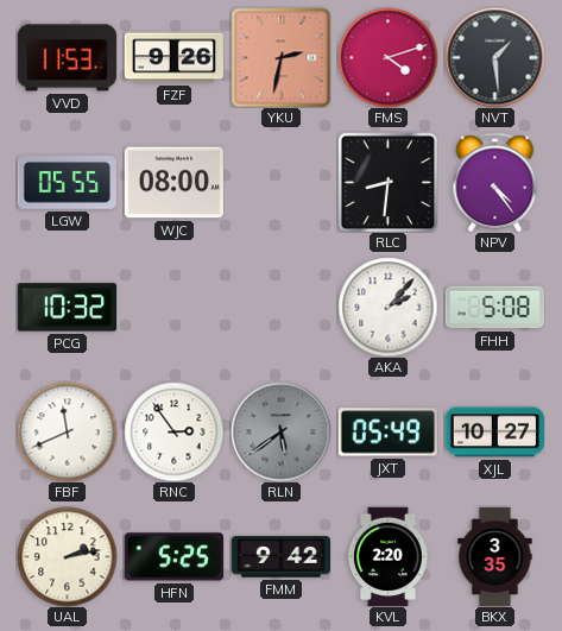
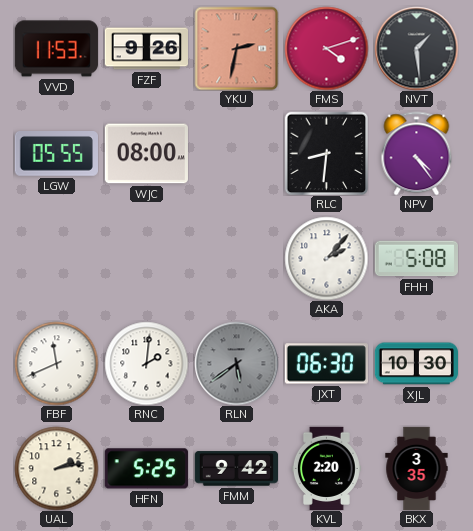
PCG: 10:32 -> none
RNC: 2:54 -> 2:01
JXT: 05:49 -> 06:30
XJL: 10:27 -> 10:30
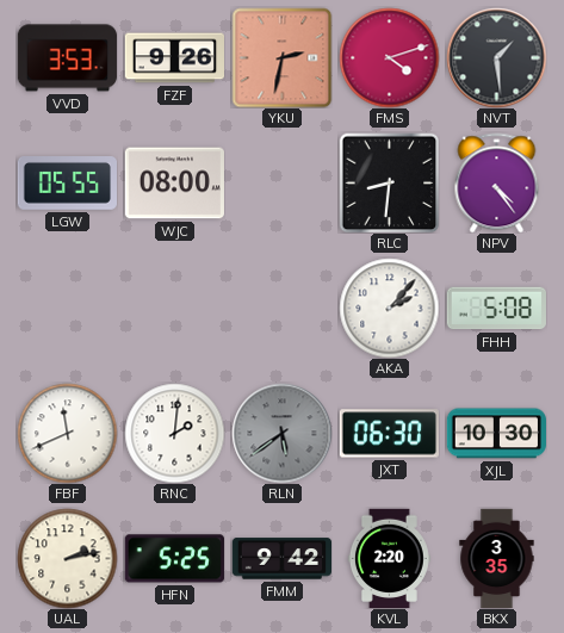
VVD: 11:53 -> 3:53
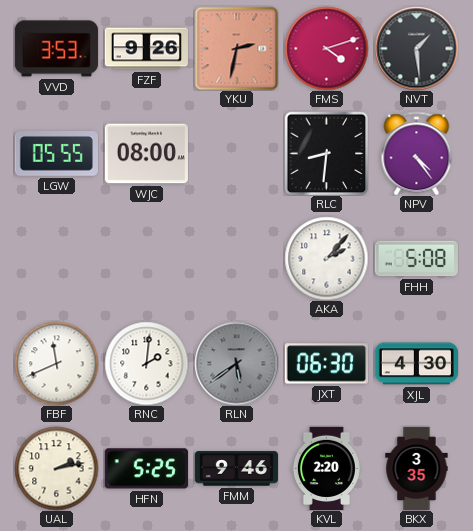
XJL: 10:30 -> 4:30
FMM: 9:42 -> 9:46
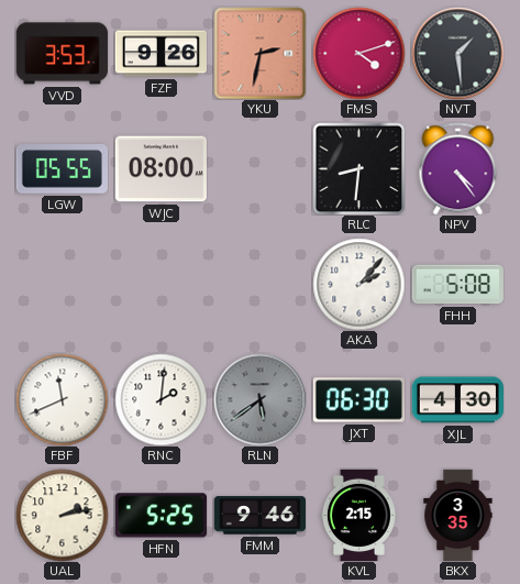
KVL: 2:20 -> 2:15
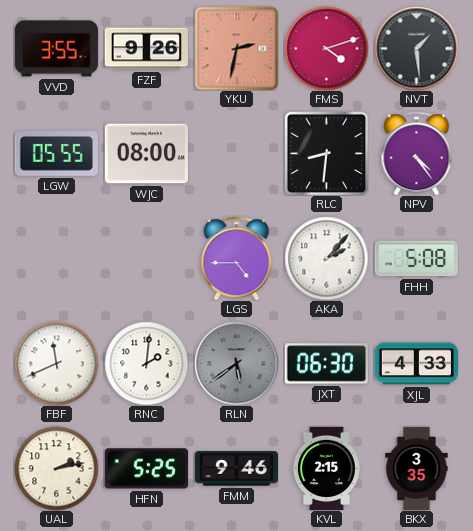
VVD: 3:53 -> 3:55
LGS: none -> 4:45
XJL: 4:30 -> 4:33
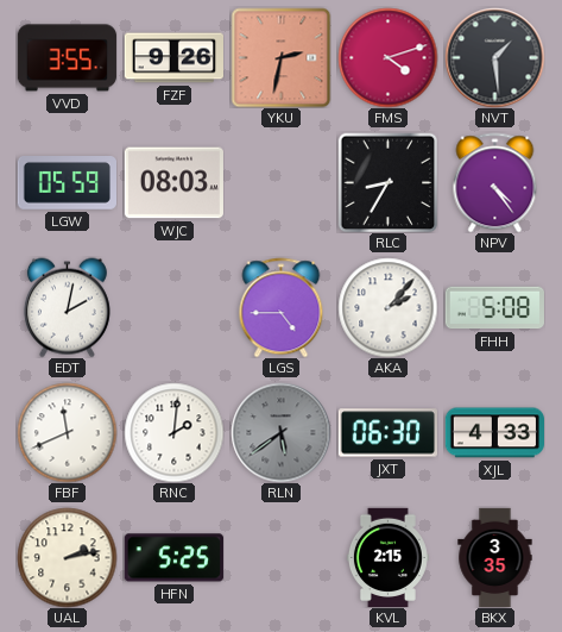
LGW: 05:55 -> 05:59
WJC: 08:00 -> 08:03
RLC: 8:31 -> 8:35
EDT: none -> 2:02
FMM: 9:46 -> none
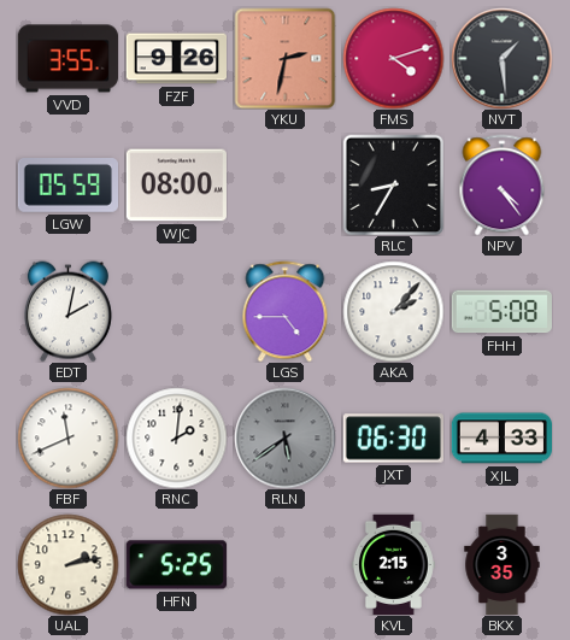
WJC: 08:03 -> 08:00
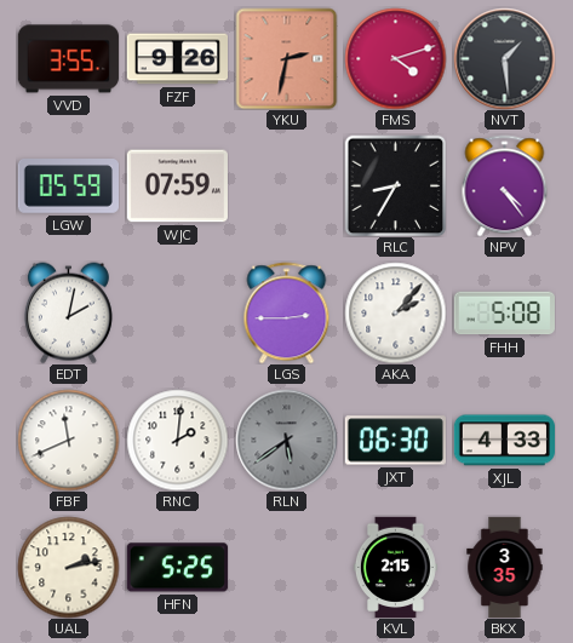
WJC: 08:00 -> 07:59
LGS: 4:45 -> 2:45
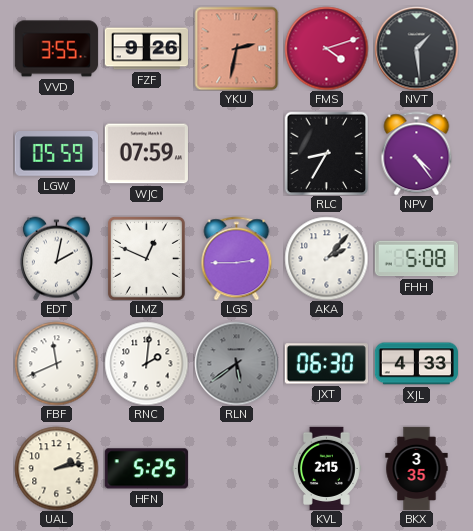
LMZ: none -> 12:49
